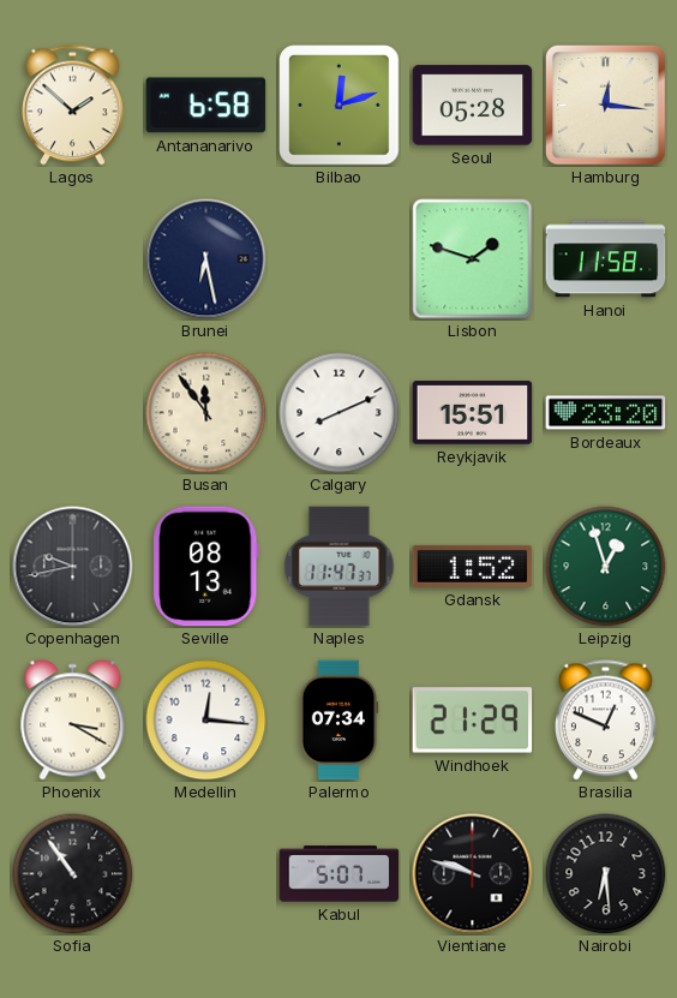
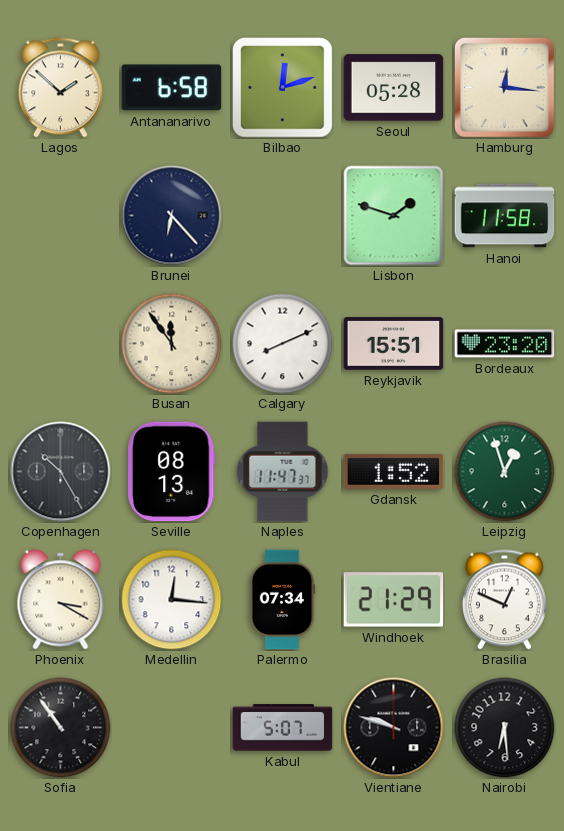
Brunei: 6:28 -> 6:23
Copenhagen: 9:43 -> 10:25
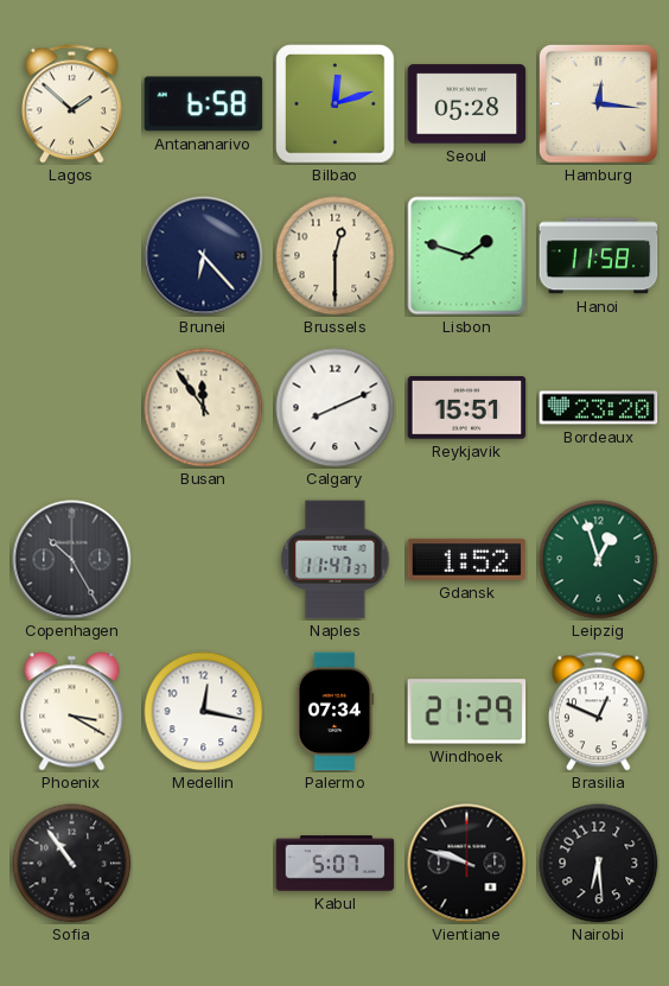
Brussels: none -> 12:30
Seville: 08:13 -> none
Medellin: 12:16 -> 12:17
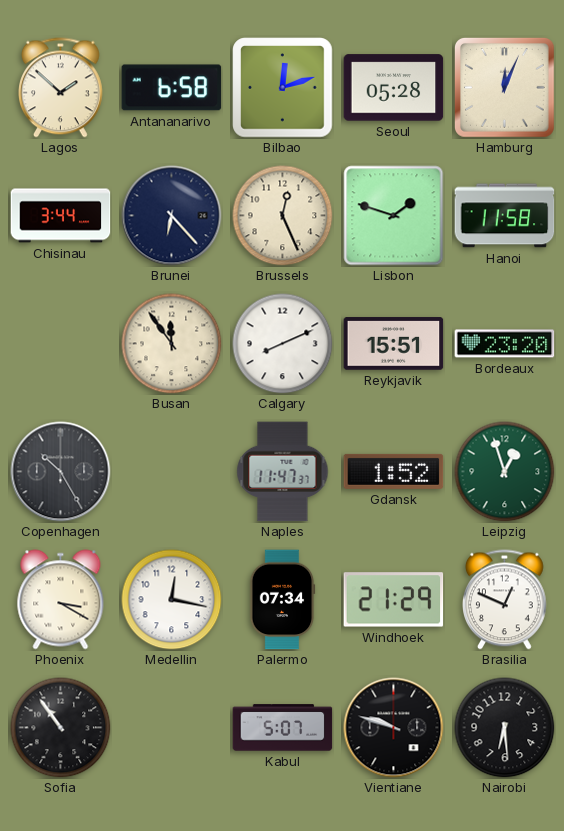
Hamburg: 12:16 -> 12:04
Chisinau: none -> 3:44
Brussels: 12:30 -> 12:26
